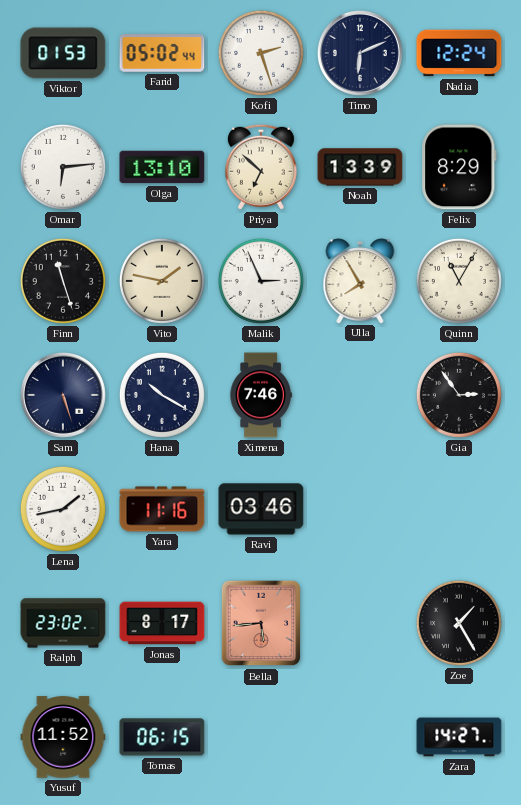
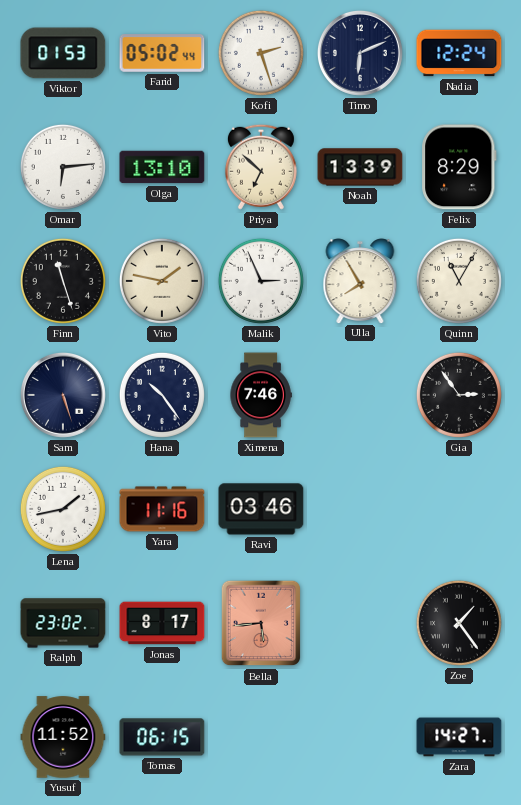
Hana: 10:20 -> 10:24
Zoe: 1:25 -> 1:24
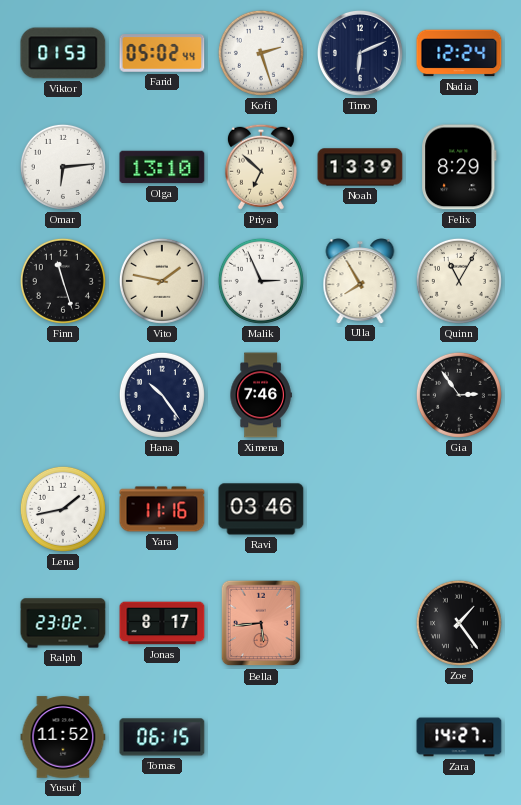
Sam: 5:27 -> none
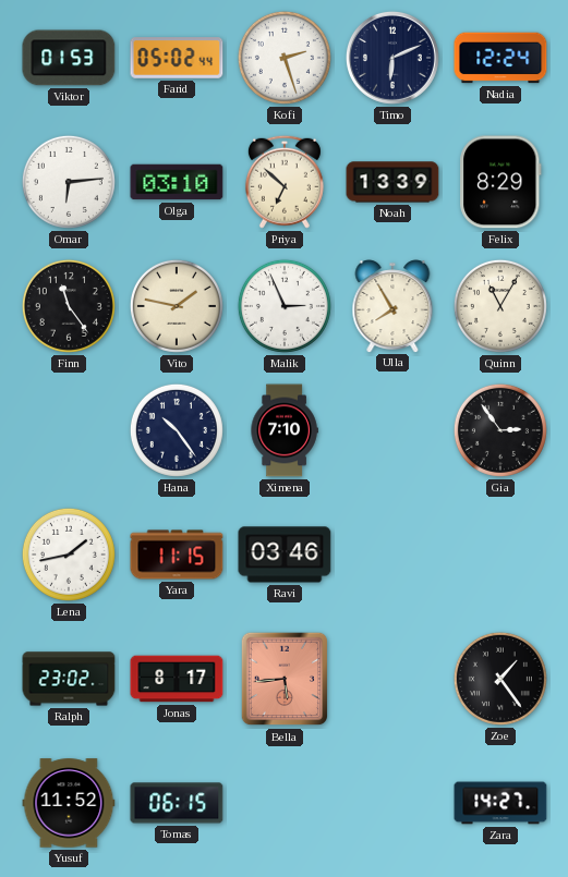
Olga: 13:10 -> 03:10
Finn: 11:27 -> 11:24
Ximena: 7:46 -> 7:10
Yara: 11:16 -> 11:15
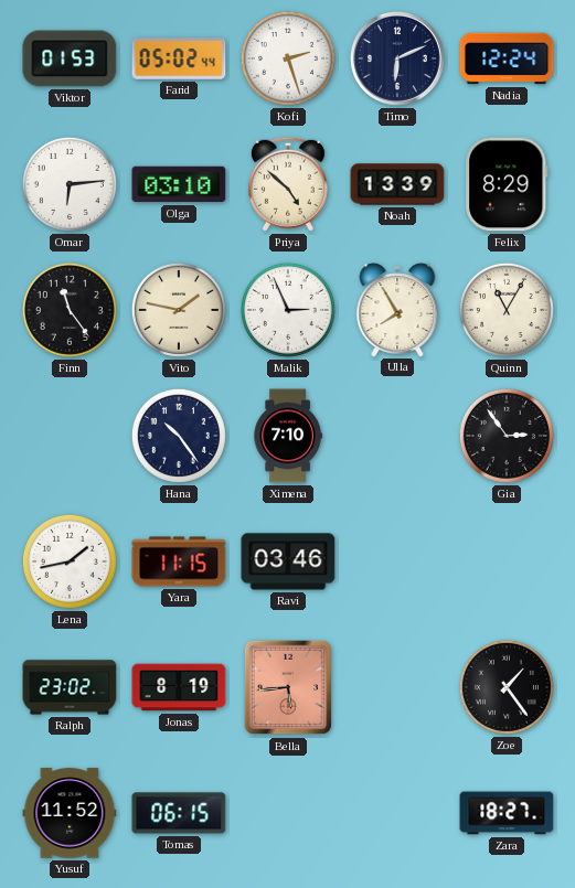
Priya: 6:52 -> 4:52
Jonas: 8:17 -> 8:19
Zara: 14:27 -> 18:27
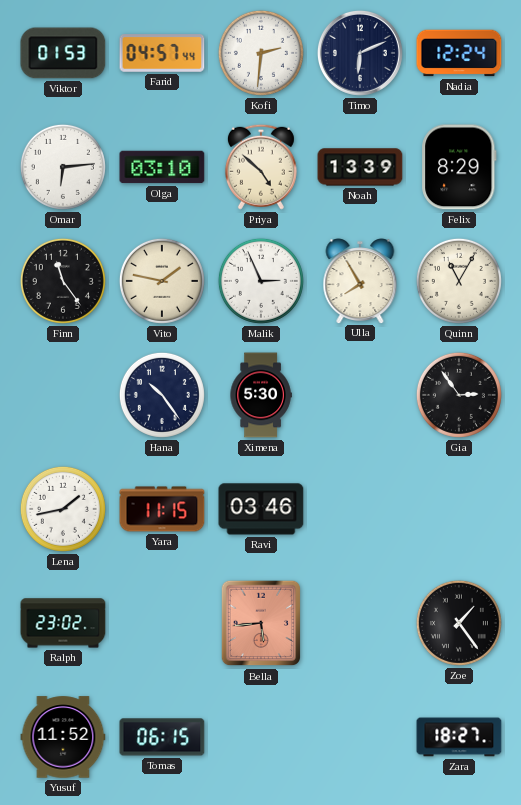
Farid: 05:02 -> 04:57
Kofi: 2:27 -> 2:31
Ximena: 7:10 -> 5:30
Jonas: 8:19 -> none
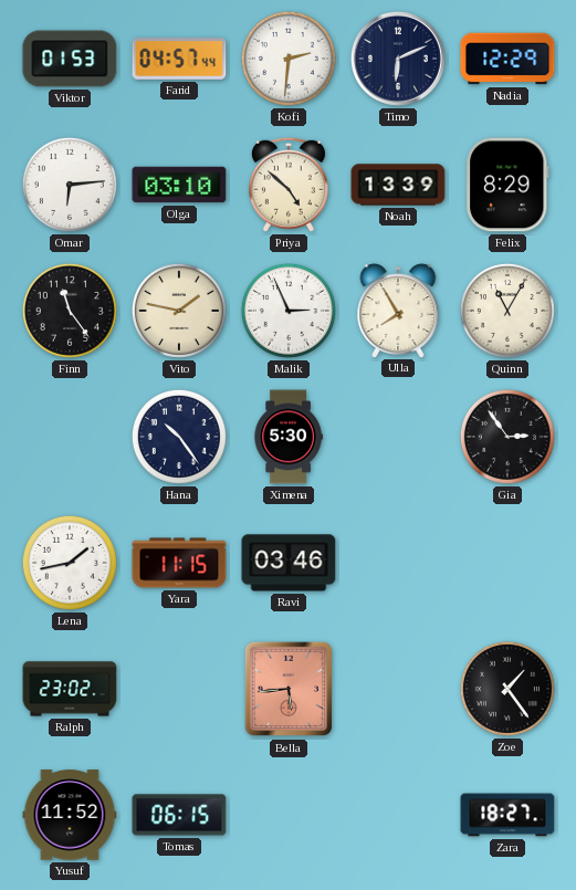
Nadia: 12:24 -> 12:29
